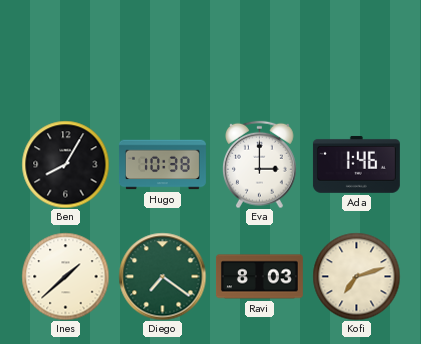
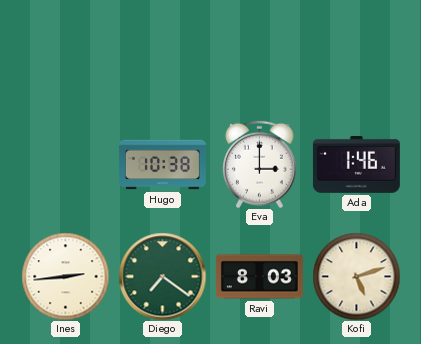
Ben: 8:05 -> none
Ines: 1:38 -> 2:44
Kofi: 7:12 -> 5:12
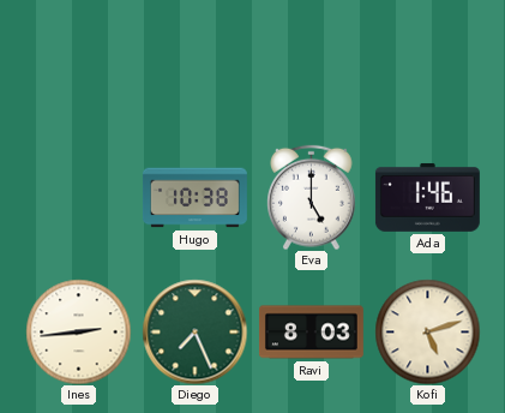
Eva: 3:00 -> 5:00
Diego: 7:21 -> 7:26
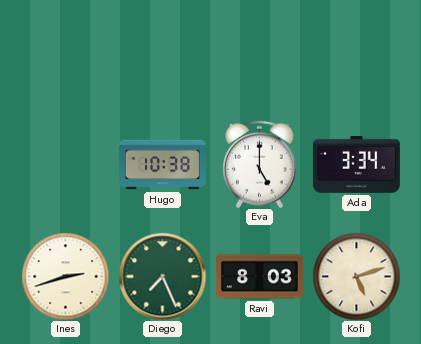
Ada: 1:46 -> 3:34
Ines: 2:44 -> 2:42
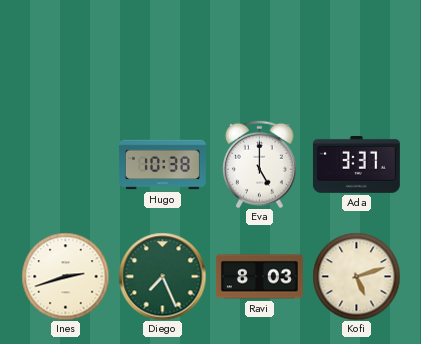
Ada: 3:34 -> 3:37
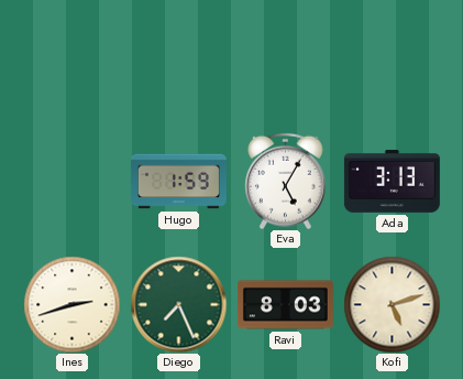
Hugo: 10:38 -> 1:59
Eva: 5:00 -> 5:05
Ada: 3:37 -> 3:13
